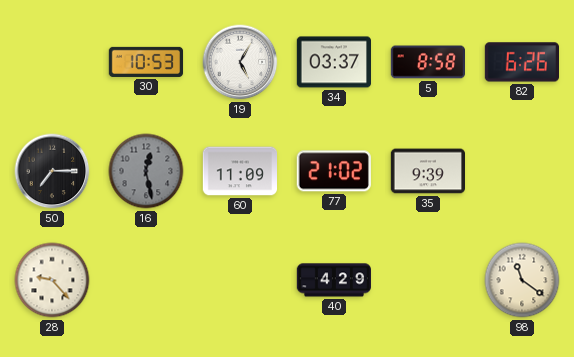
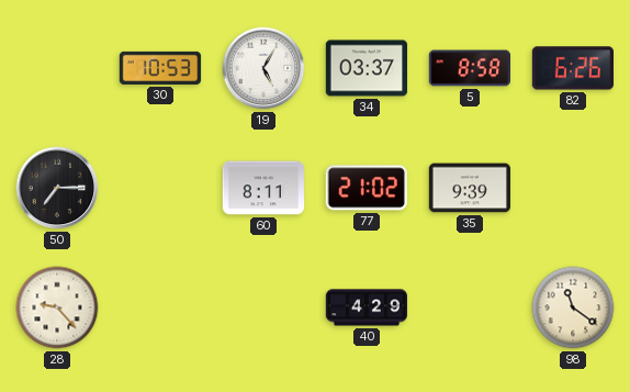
16: 12:28 -> none
60: 11:09 -> 8:11
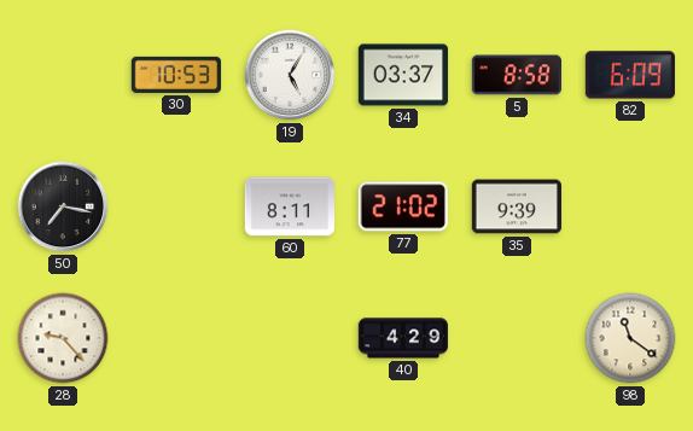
82: 6:26 -> 6:09
50: 7:15 -> 7:17
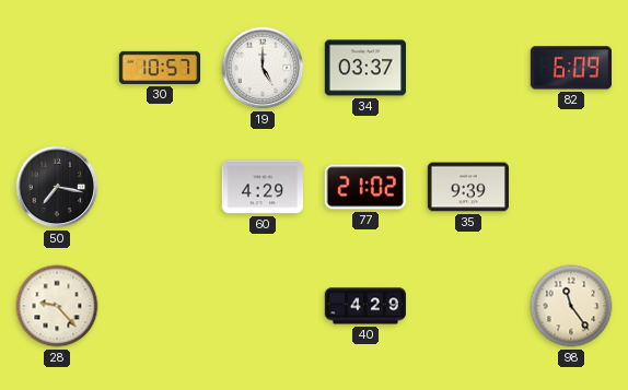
30: 10:53 -> 10:57
19: 5:05 -> 5:00
5: 8:58 -> none
60: 8:11 -> 4:29
98: 11:21 -> 11:24
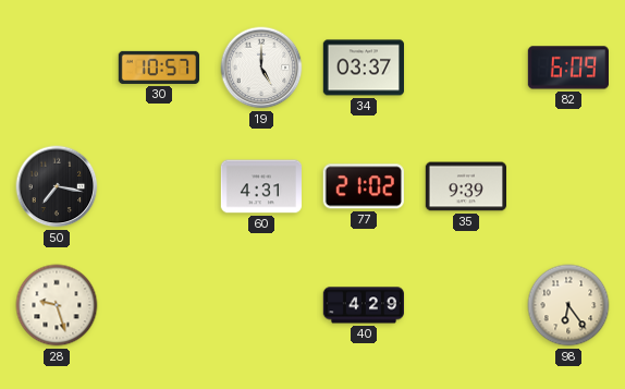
60: 4:29 -> 4:31
28: 9:23 -> 9:27
98: 11:24 -> 6:24
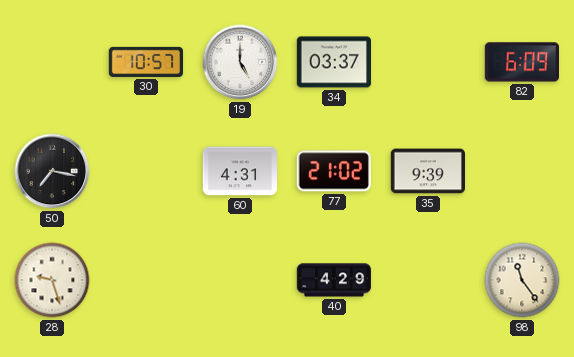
98: 6:24 -> 11:24
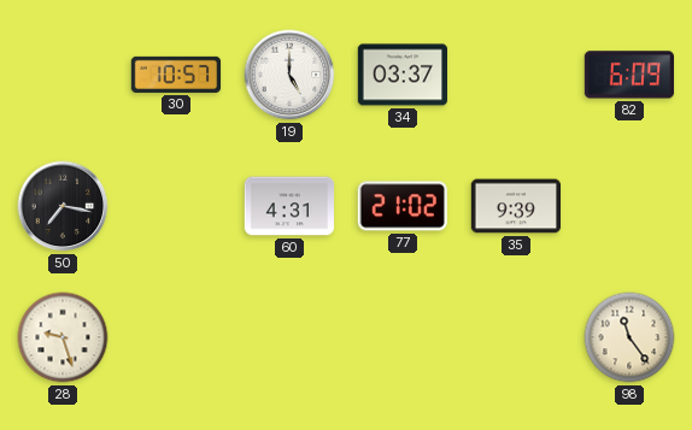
40: 4:29 -> none
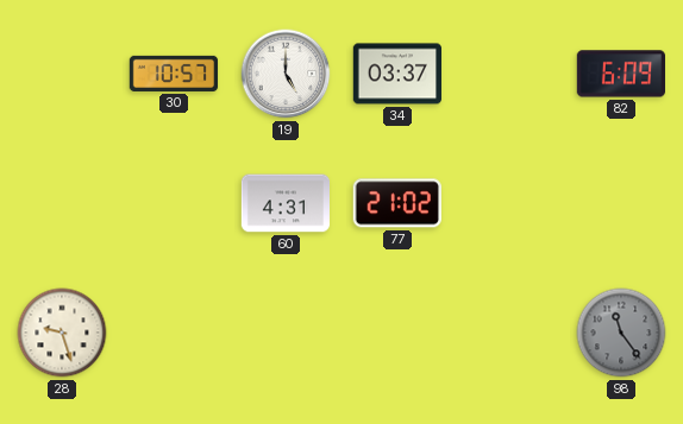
50: 7:17 -> none
35: 9:39 -> none
98 dial: cream -> grey
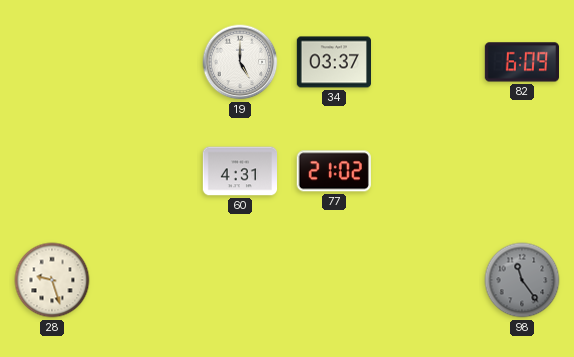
30: 10:57 -> none
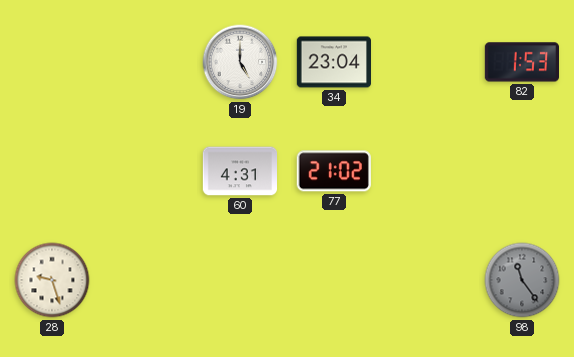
34: 03:37 -> 23:04
82: 6:09 -> 1:53
